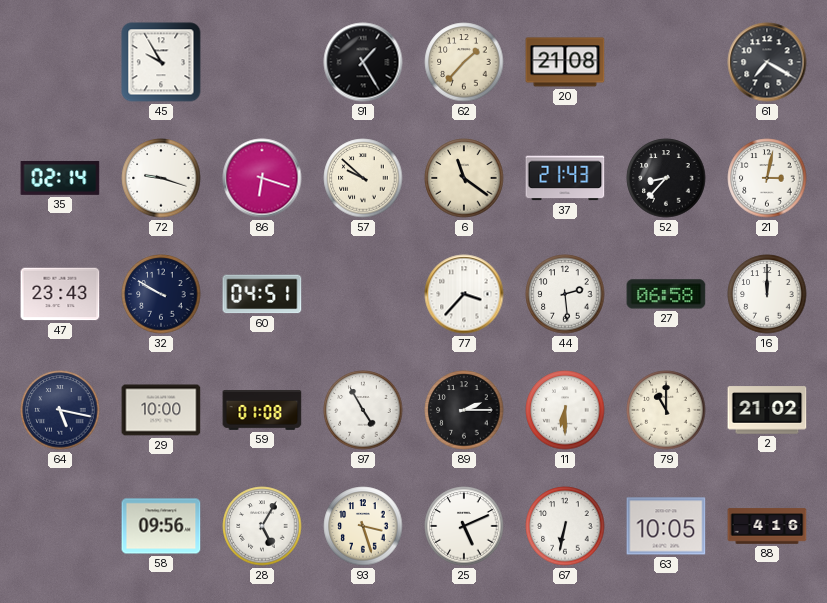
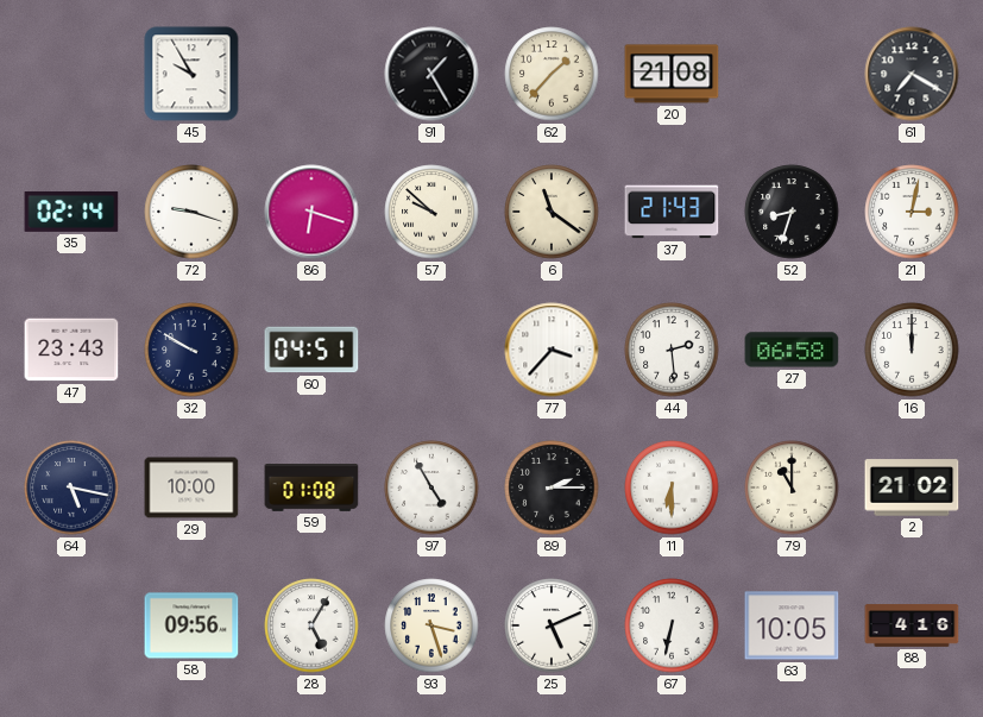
52: 8:37 -> 8:33
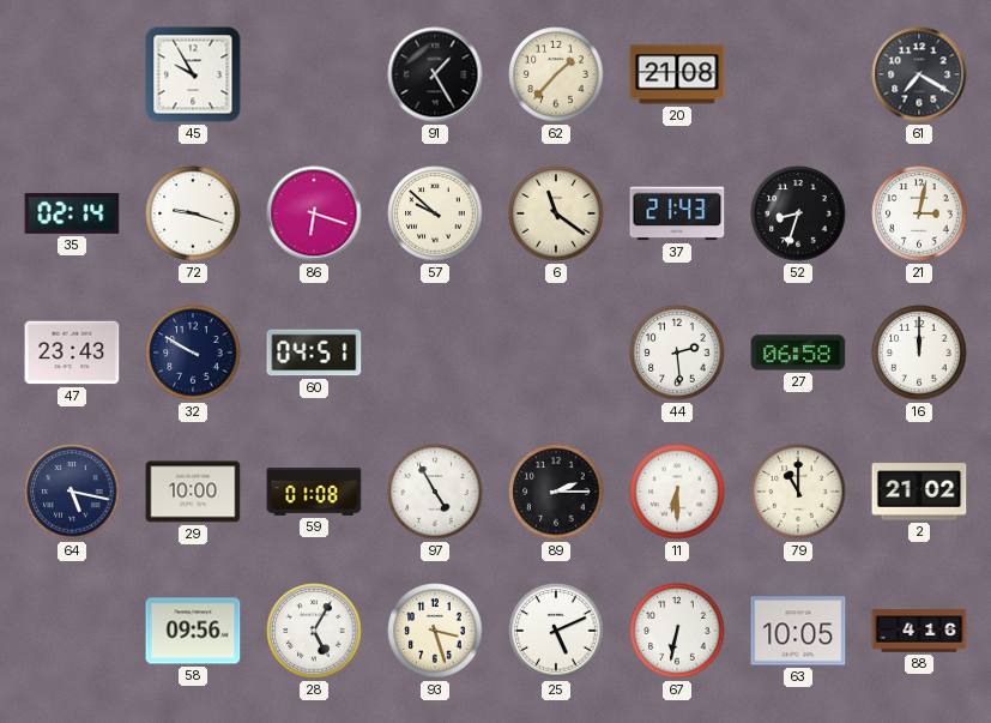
77: 3:37 -> none
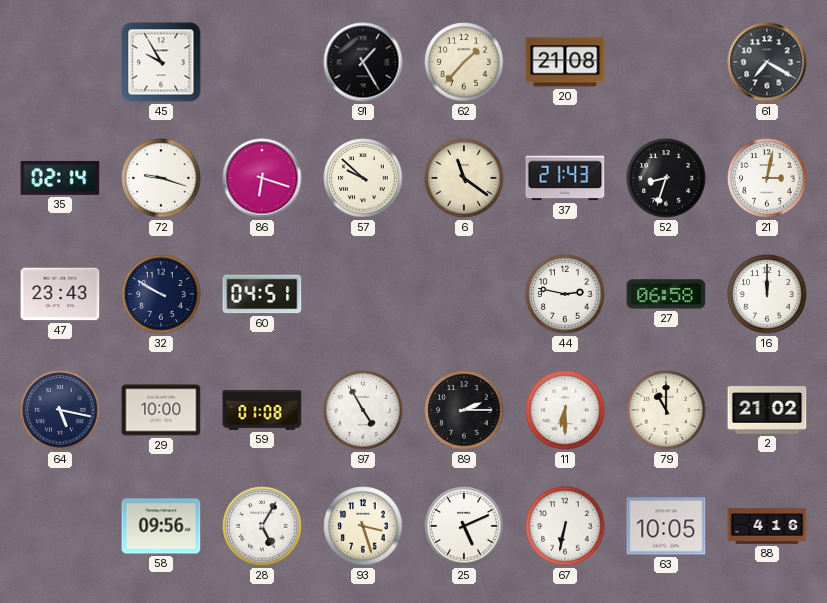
44: 2:29 -> 2:47
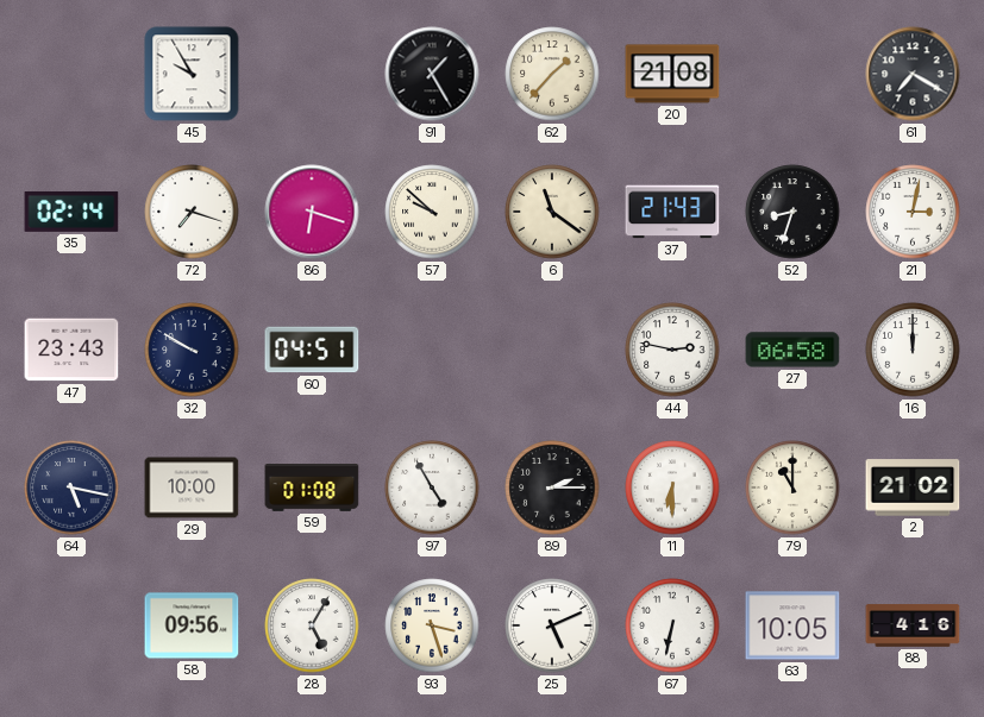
72: 9:18 -> 7:18
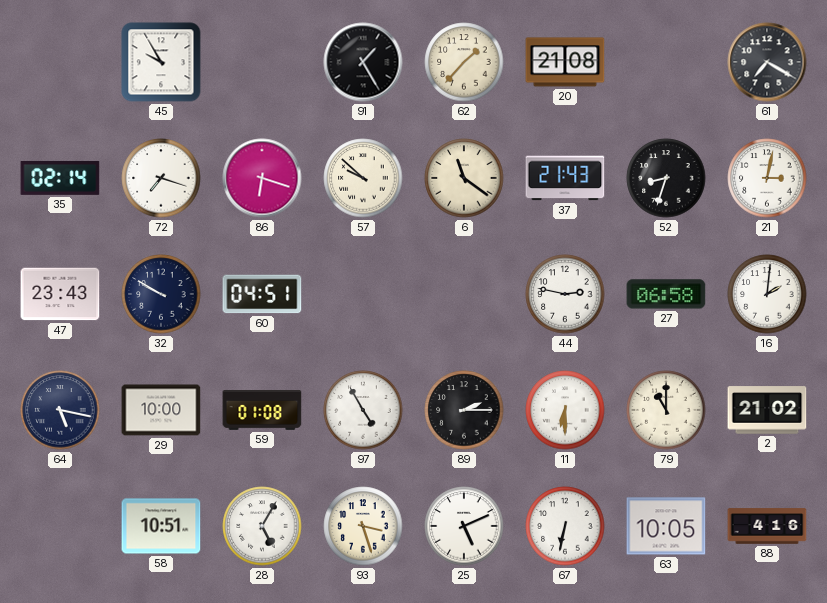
16: 12:00 -> 2:01
58: 09:56 -> 10:51
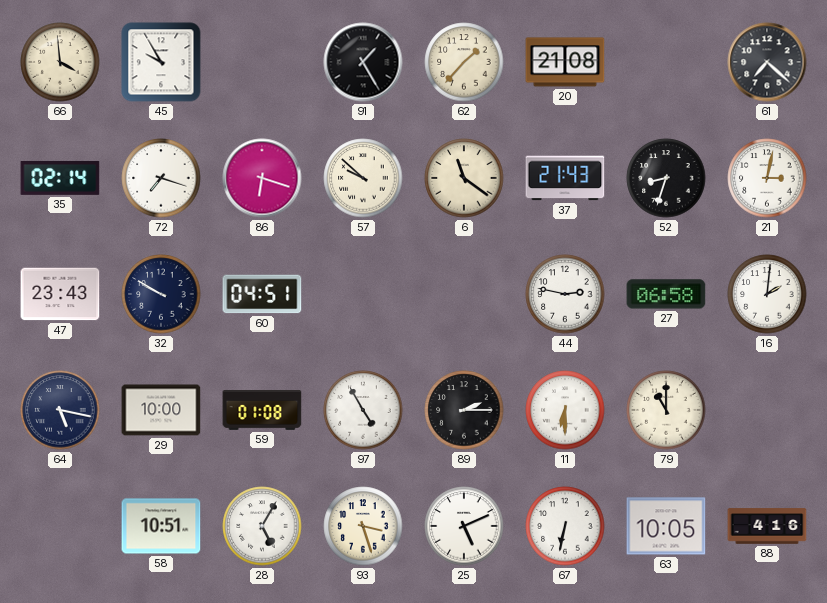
66: none -> 3:59
61: 7:20 -> 7:22
2: 21:02 -> none
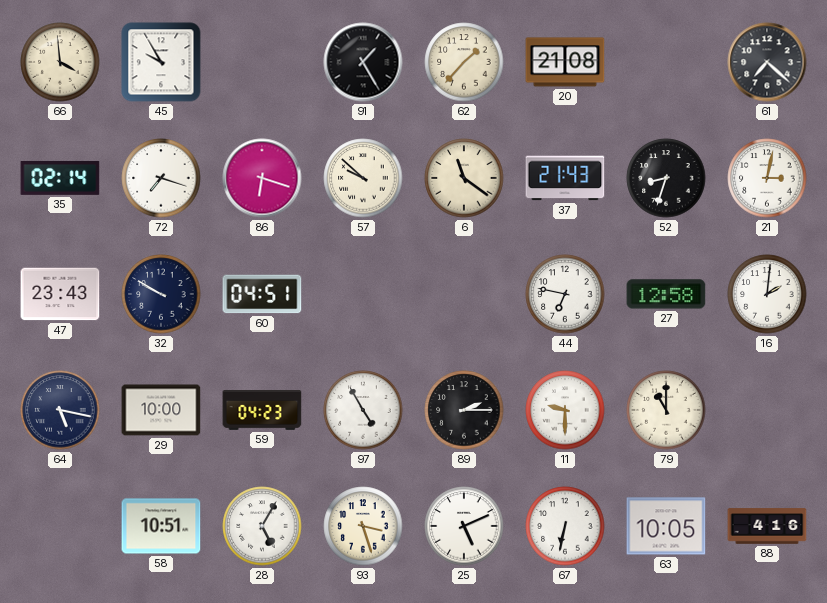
44: 2:47 -> 6:47
27: 06:58 -> 12:58
59: 01:08 -> 04:23
11: 6:30 -> 9:30
